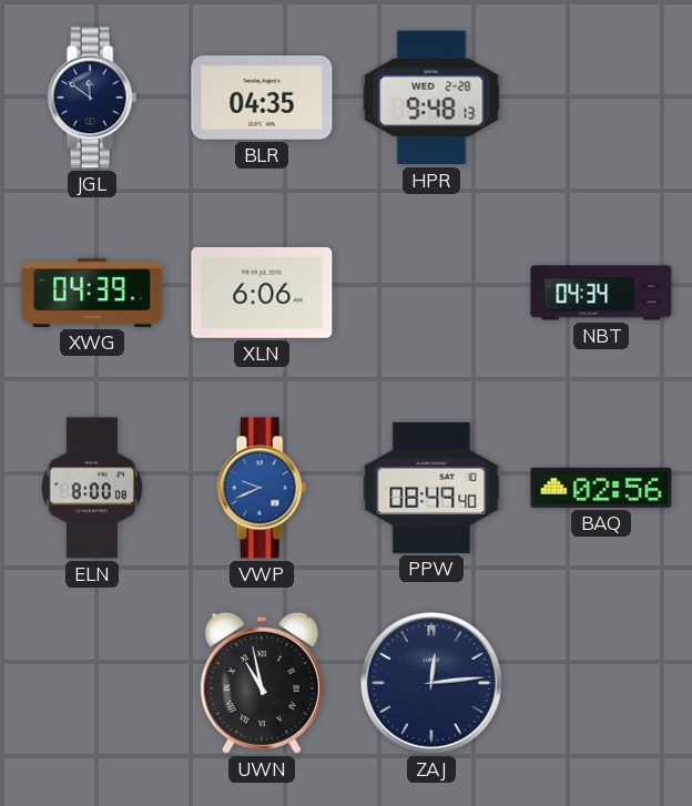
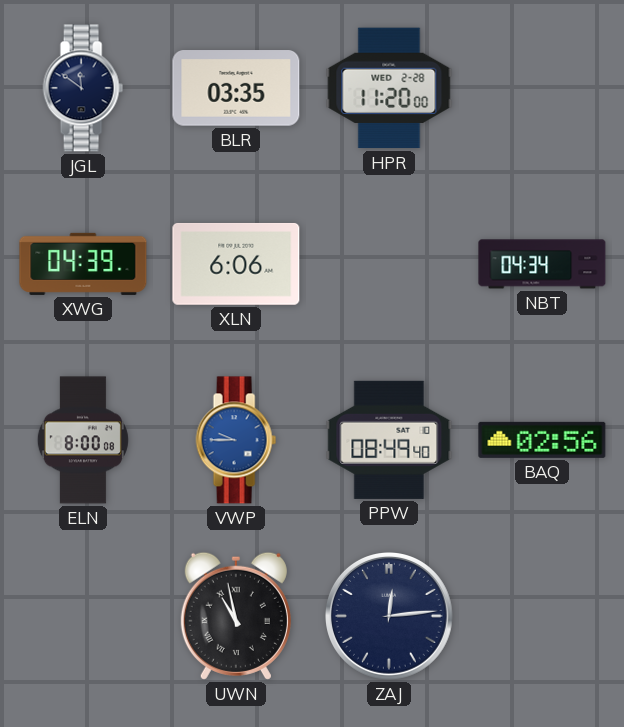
BLR: 04:35 -> 03:35
HPR: 9:48 -> 11:20
VWP: 9:41 -> 9:45
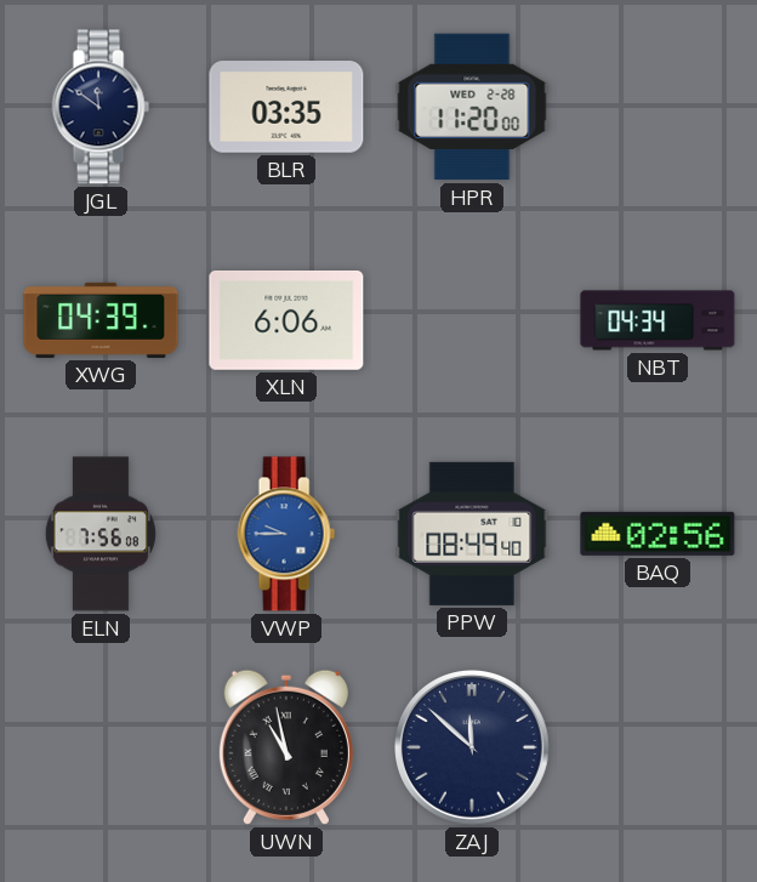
ELN: 8:00 -> 7:56
ZAJ: 12:14 -> 11:52
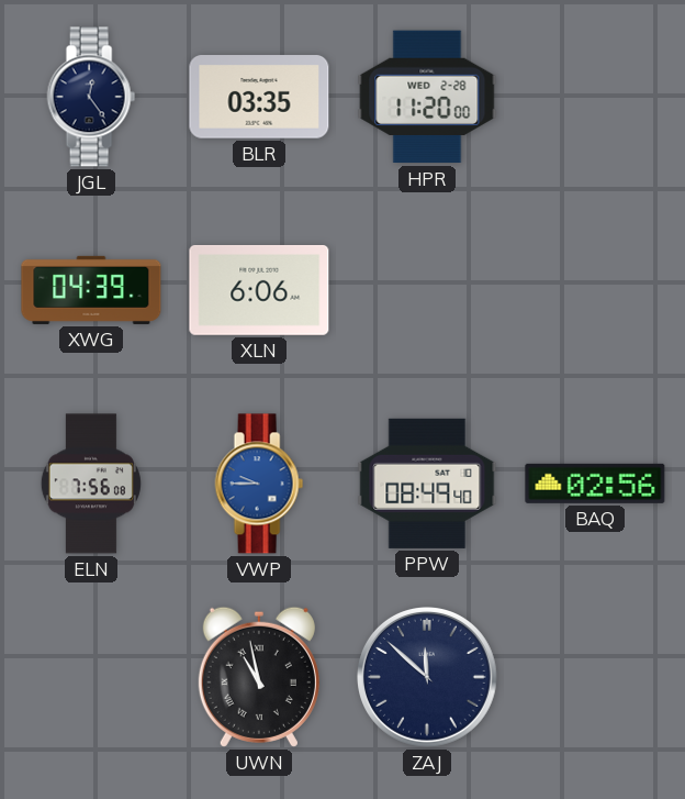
JGL: 11:51 -> 12:24
NBT: 04:34 -> none
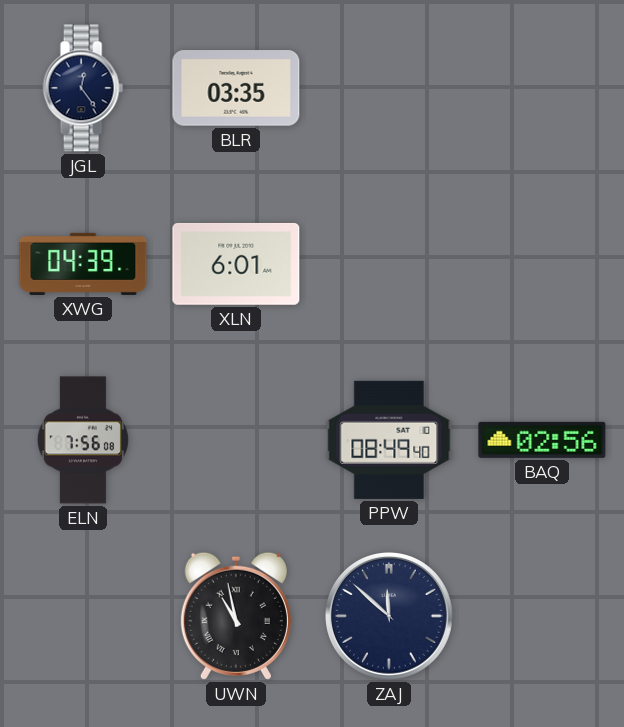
HPR: 11:20 -> none
XLN: 6:06 -> 6:01
VWP: 9:45 -> none
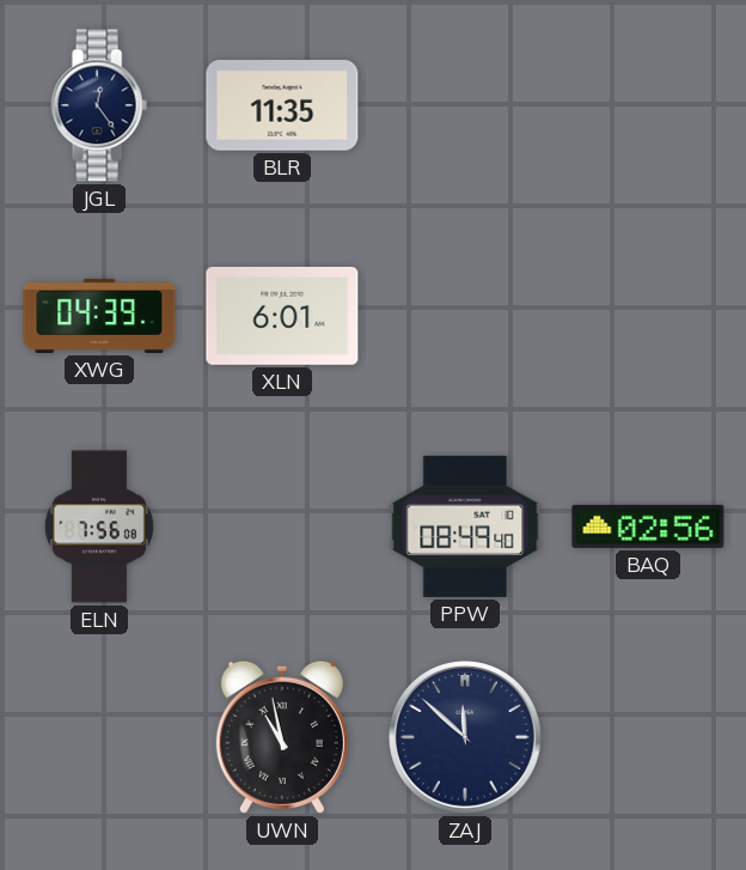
BLR: 03:35 -> 11:35
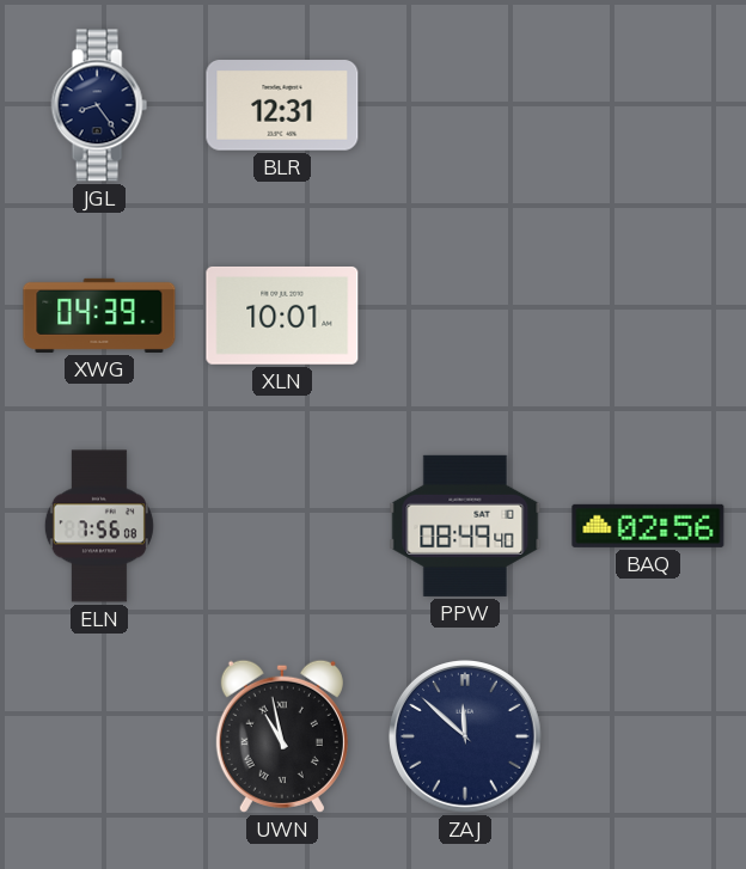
JGL: 12:24 -> 8:24
BLR: 11:35 -> 12:31
XLN: 6:01 -> 10:01
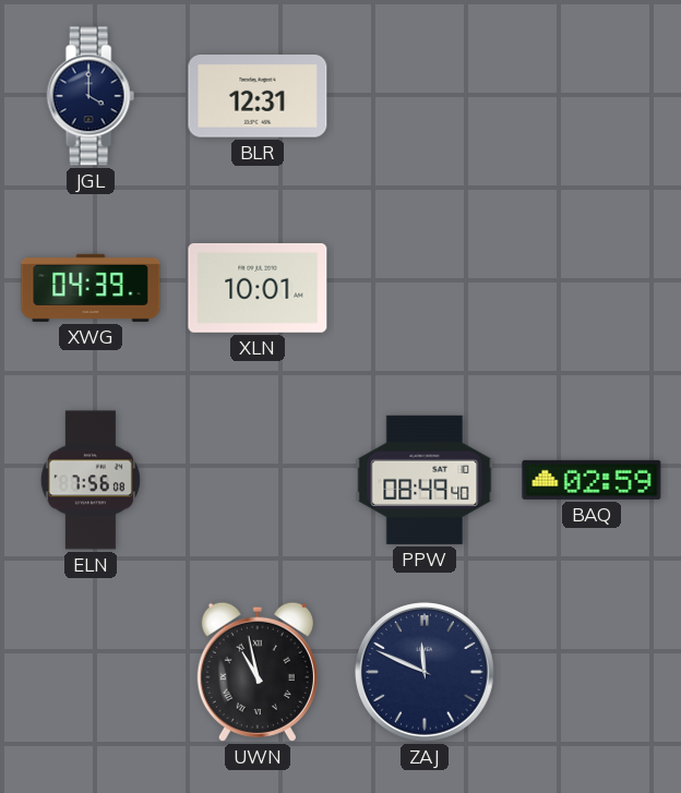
JGL: 8:24 -> 4:00
BAQ: 02:56 -> 02:59
ZAJ: 11:52 -> 11:49
